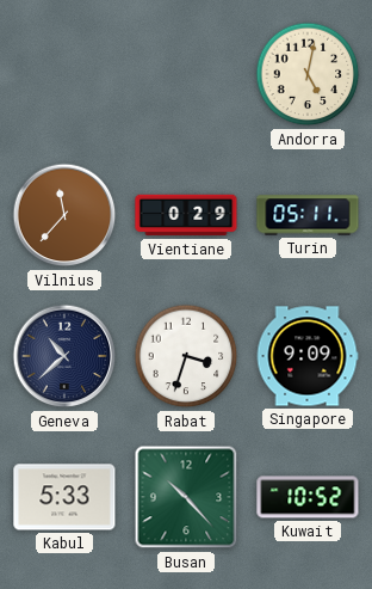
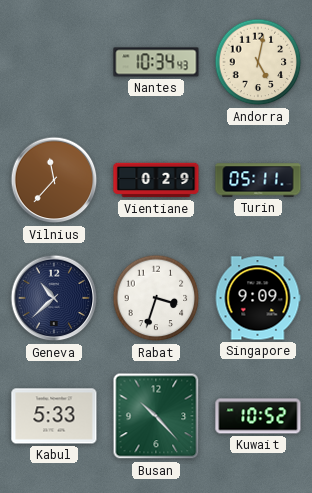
Nantes: none -> 10:34
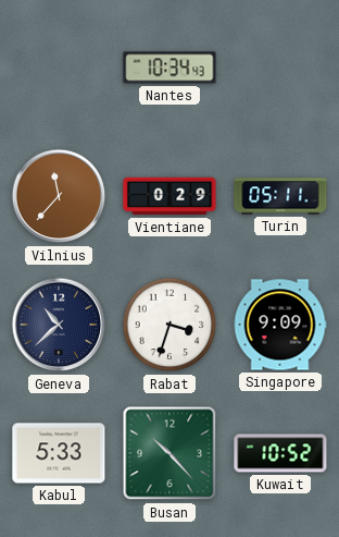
Andorra: 5:02 -> none
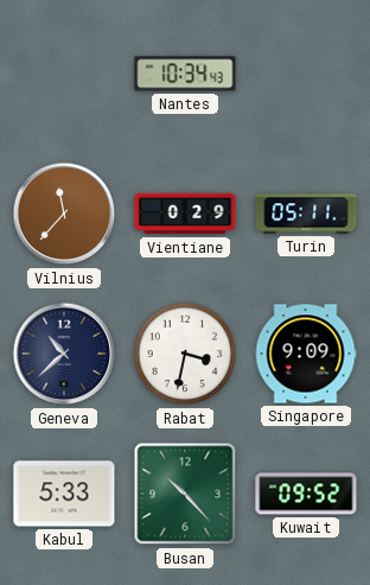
Rabat: 3:33 -> 3:32
Kuwait: 10:52 -> 09:52
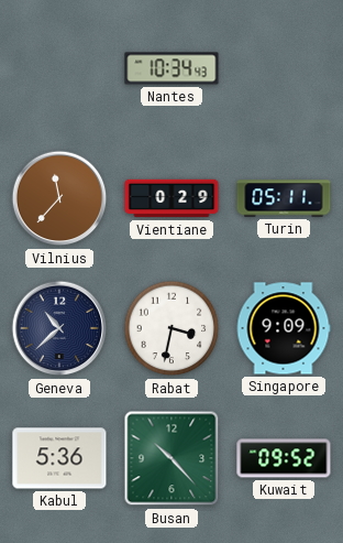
Kabul: 5:33 -> 5:36
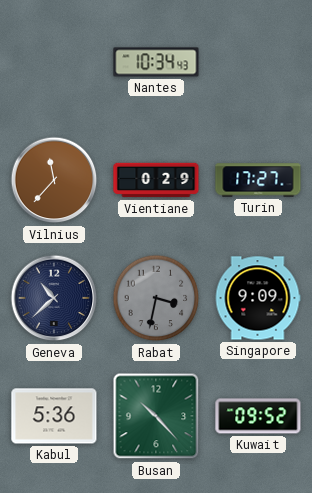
Turin: 05:11 -> 17:27
Rabat dial: white -> grey
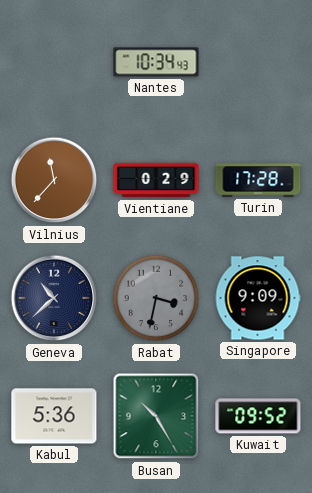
Turin: 17:27 -> 17:28
Busan: 10:23 -> 10:25
